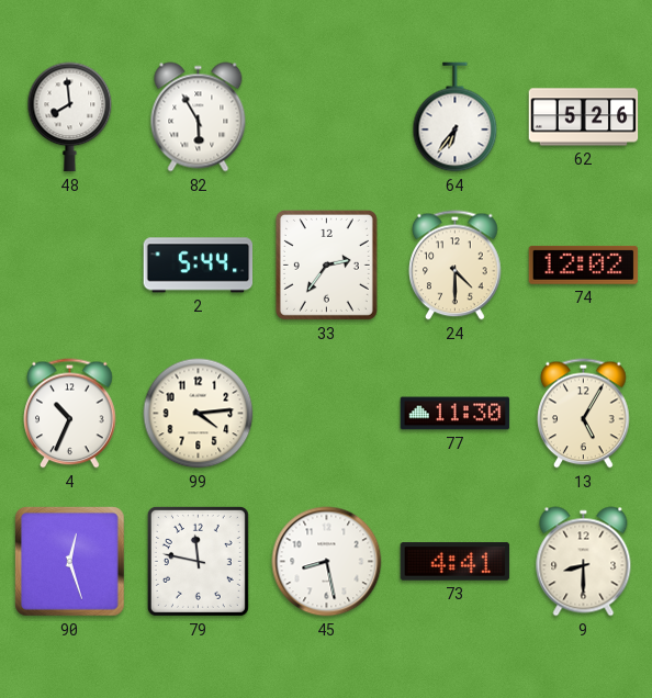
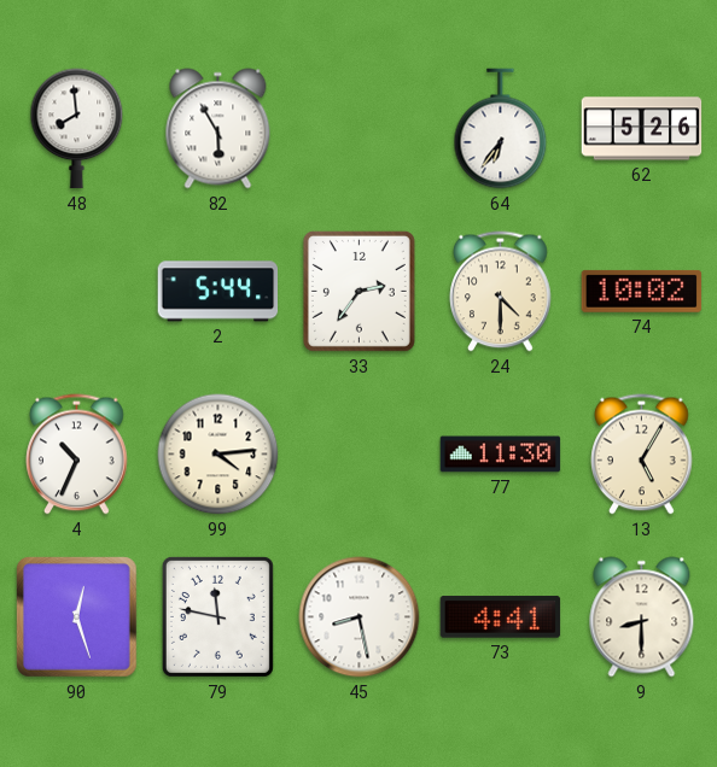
74: 12:02 -> 10:02
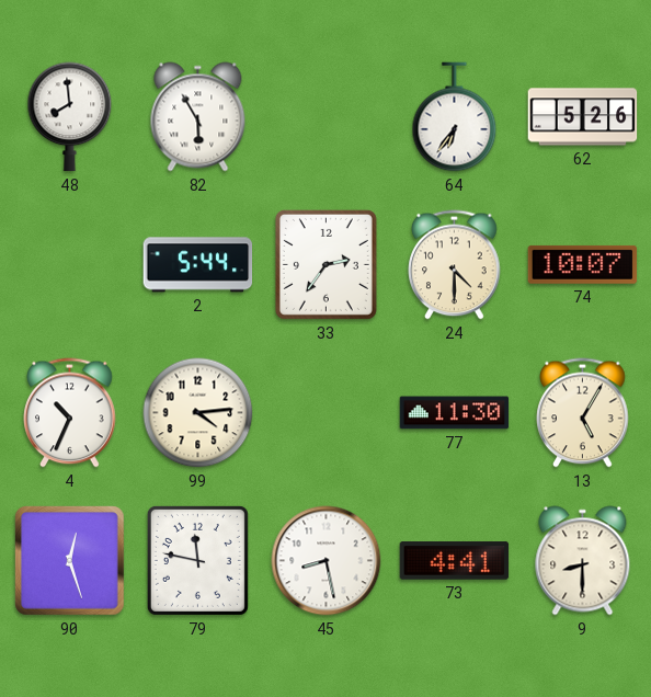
74: 10:02 -> 10:07
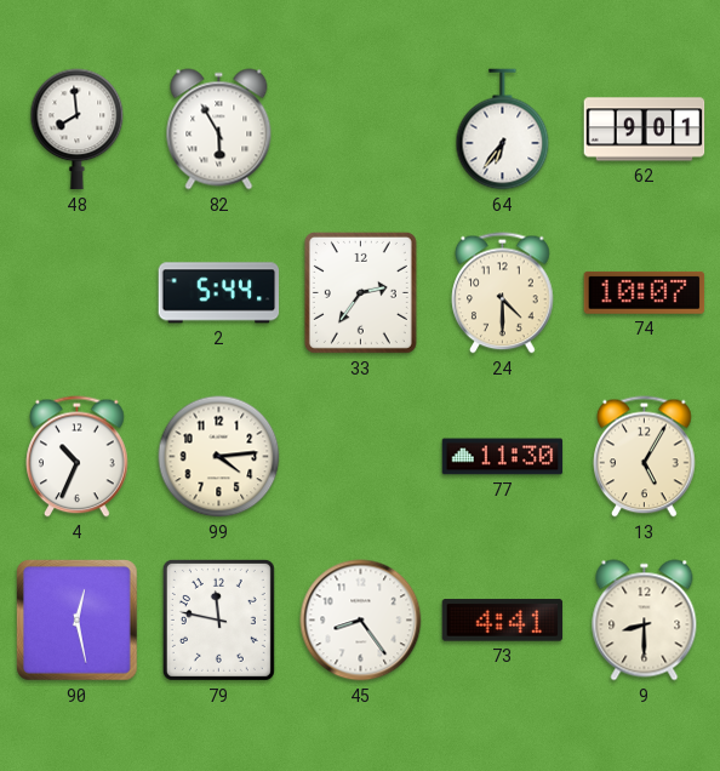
62: 5:26 -> 9:01
90: 12:27 -> 12:28
45: 8:28 -> 8:24
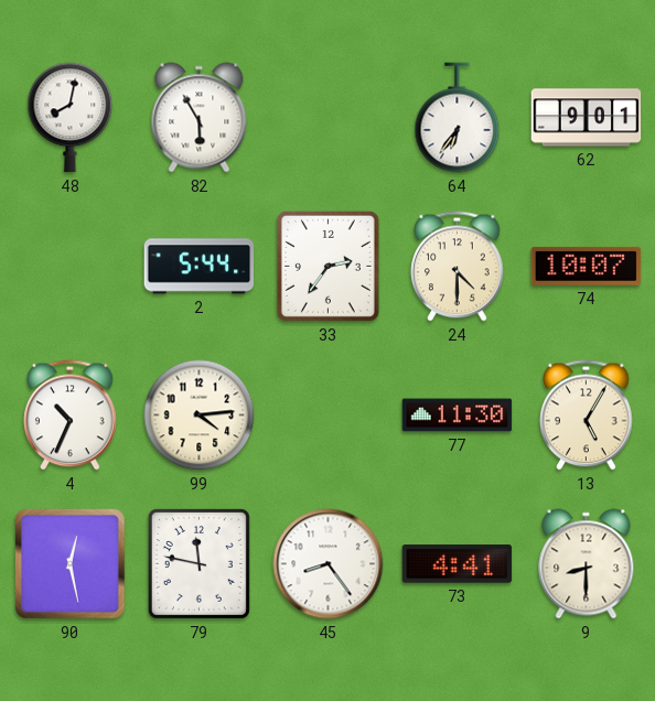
48: 7:59 -> 8:02
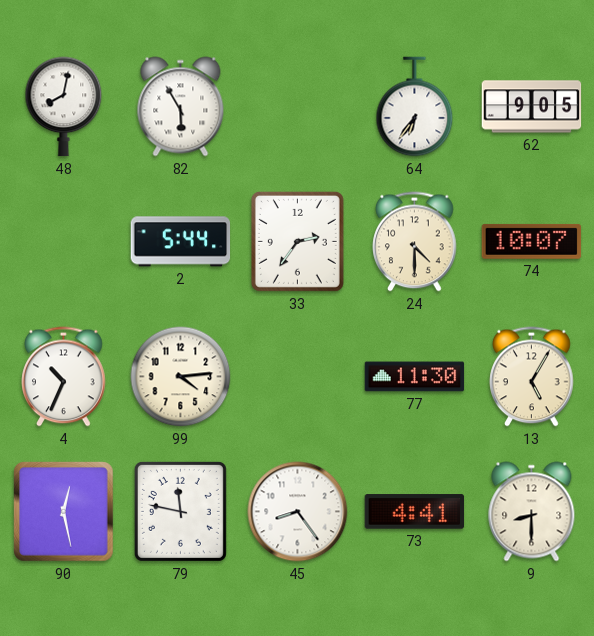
62: 9:01 -> 9:05
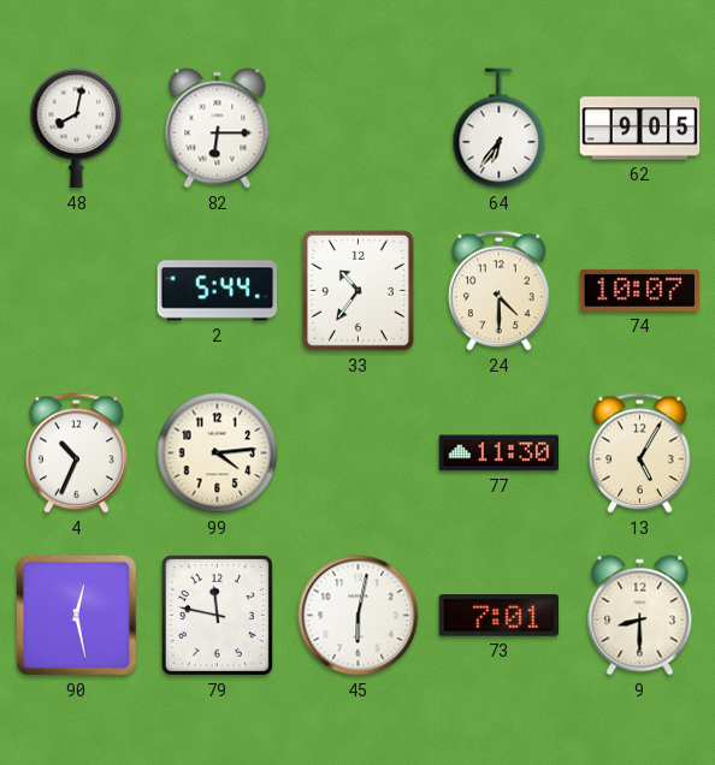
82: 5:55 -> 6:15
33: 2:36 -> 10:36
45: 8:24 -> 6:02
73: 4:41 -> 7:01
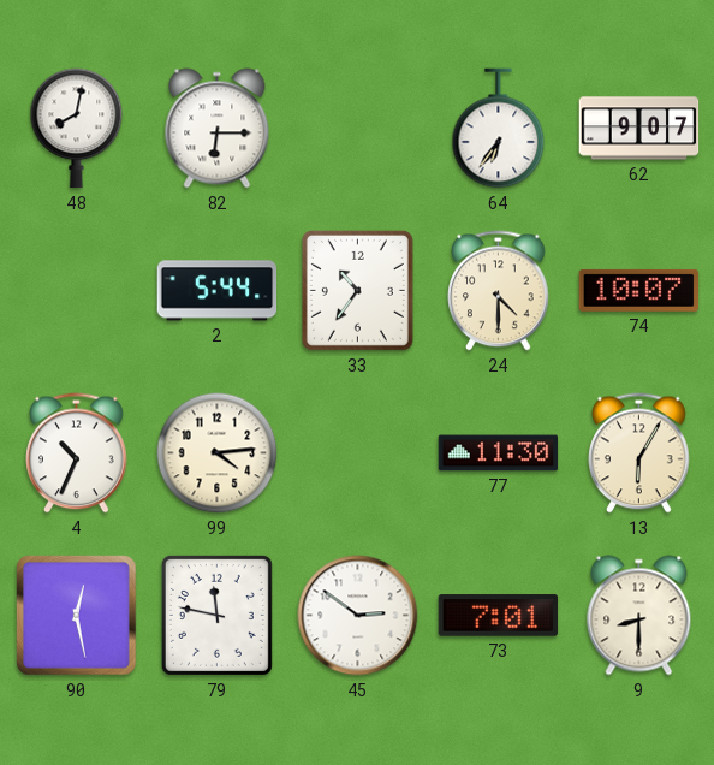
62: 9:05 -> 9:07
13: 5:05 -> 6:05
45: 6:02 -> 2:51
